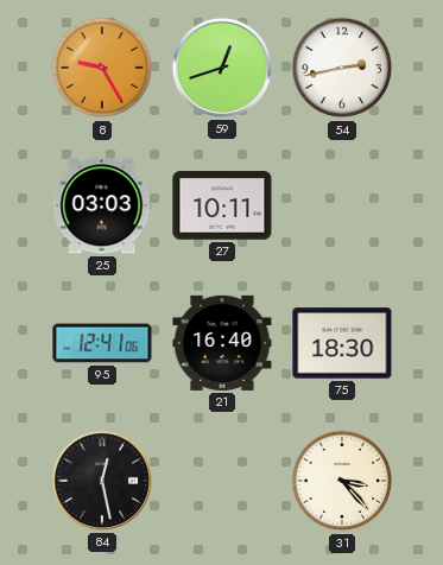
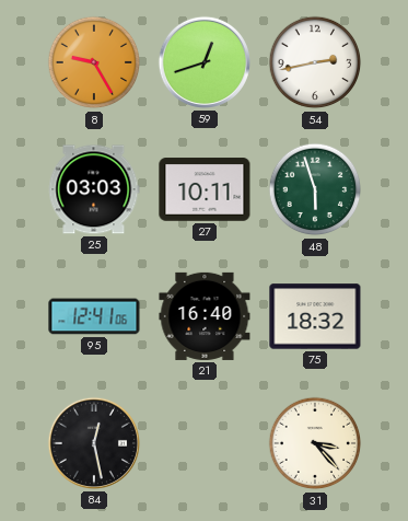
48: none -> 5:57
75: 18:30 -> 18:32
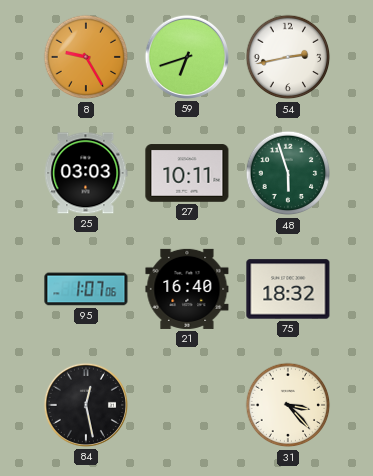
59: 12:42 -> 6:42
95: 12:41 -> 1:07
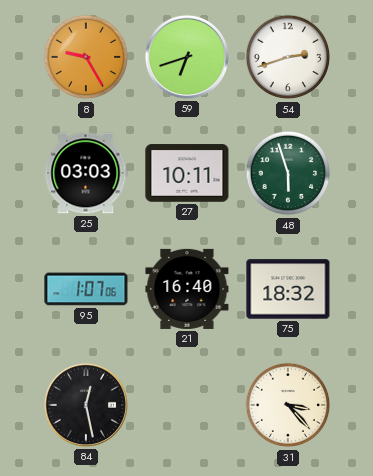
54: 2:43 -> 2:42
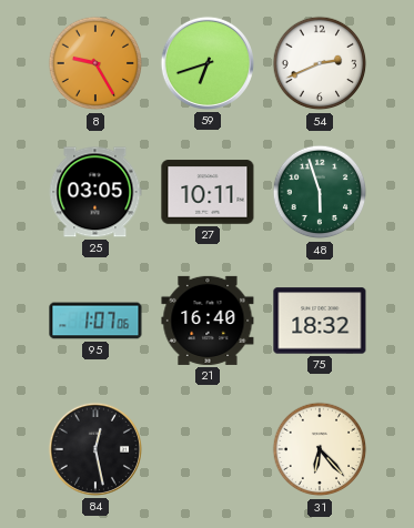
54: 2:42 -> 2:41
25: 03:03 -> 03:05
31: 3:23 -> 6:23
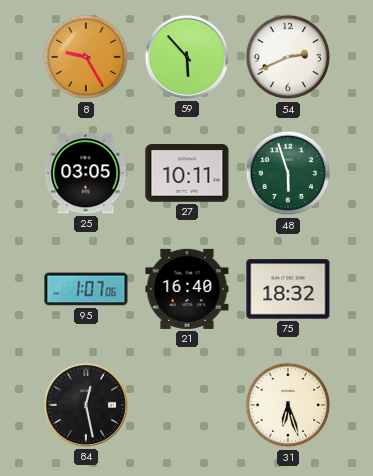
59: 6:42 -> 5:53
31: 6:23 -> 6:27
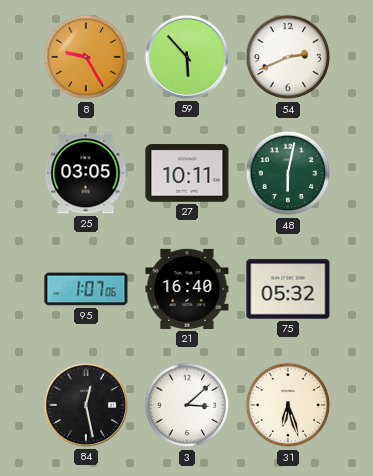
48: 5:57 -> 6:02
75: 18:32 -> 05:32
3: none -> 3:08
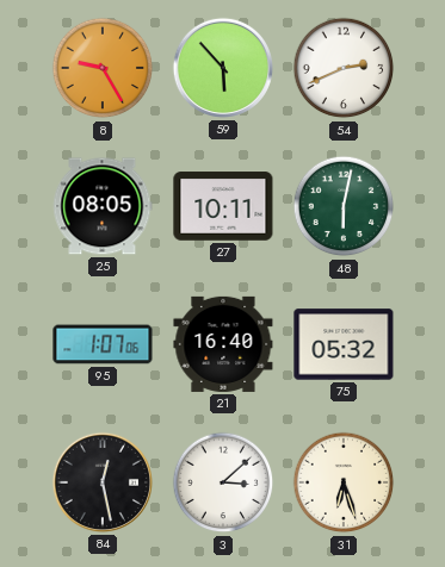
25: 03:05 -> 08:05
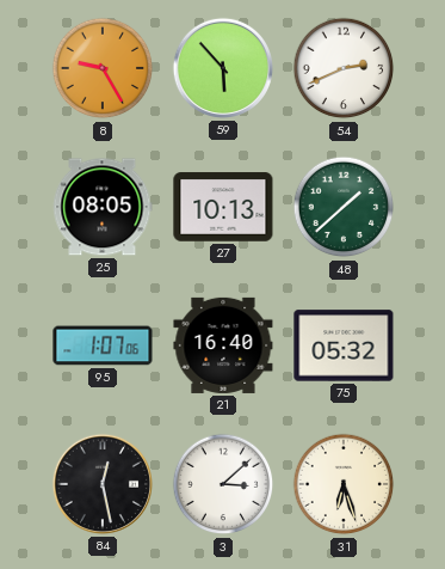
27: 10:11 -> 10:13
48: 6:02 -> 1:38
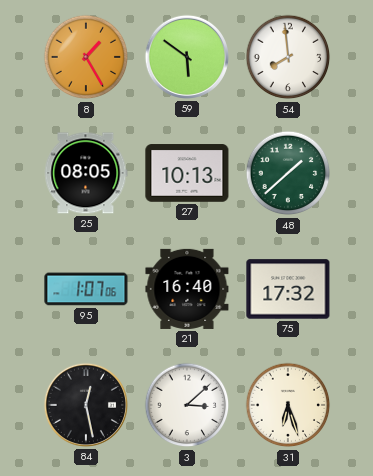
8: 9:25 -> 1:25
59: 5:53 -> 5:51
54: 2:41 -> 7:59
75: 05:32 -> 17:32
